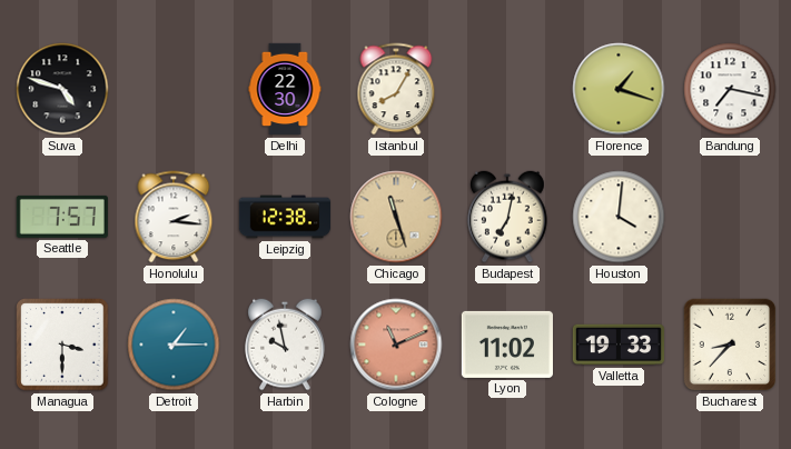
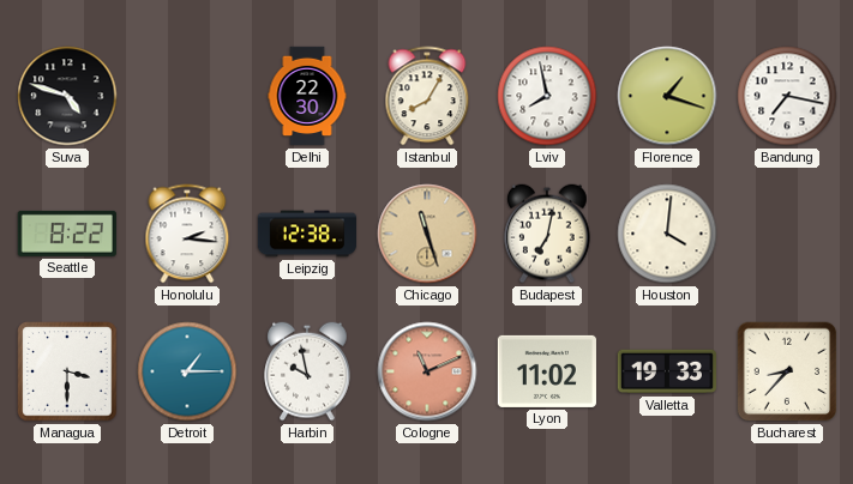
Lviv: none -> 7:58
Seattle: 7:57 -> 8:22
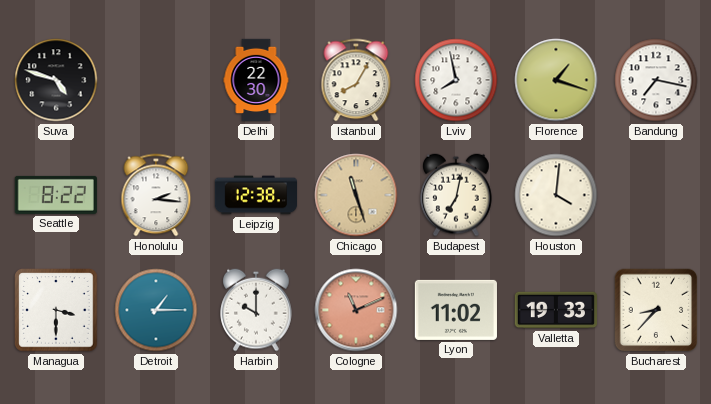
Harbin: 9:58 -> 10:00
